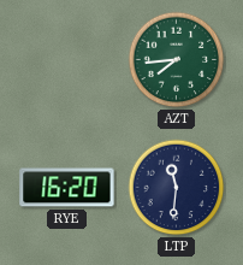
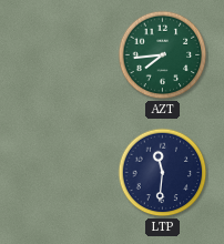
RYE: 16:20 -> none
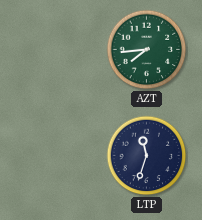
LTP: 11:31 -> 11:33
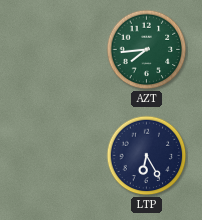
LTP: 11:33 -> 6:25
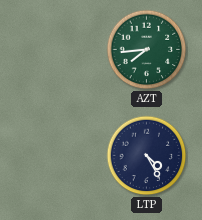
LTP: 6:25 -> 4:25
